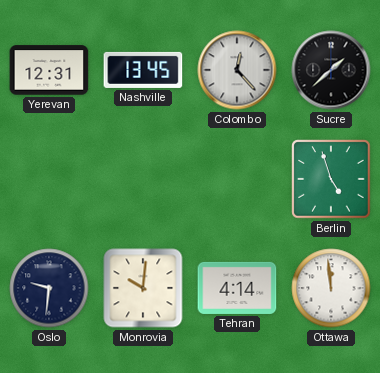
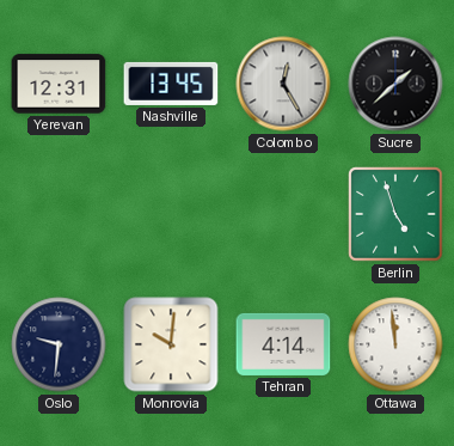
Colombo: 12:23 -> 12:25
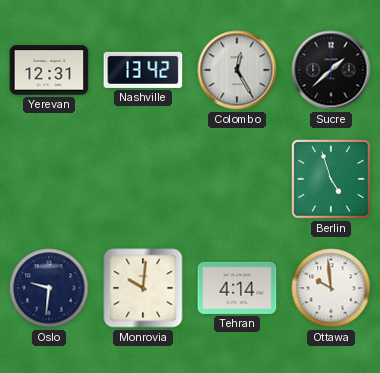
Nashville: 13:45 -> 13:42
Ottawa: 11:59 -> 9:59
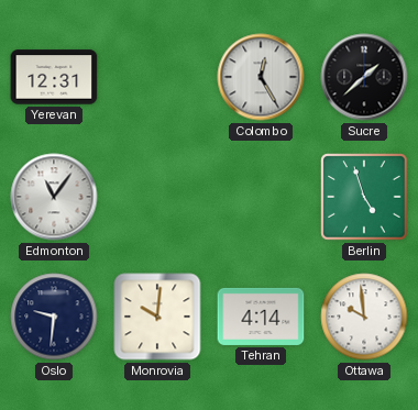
Nashville: 13:42 -> none
Edmonton: none -> 11:06
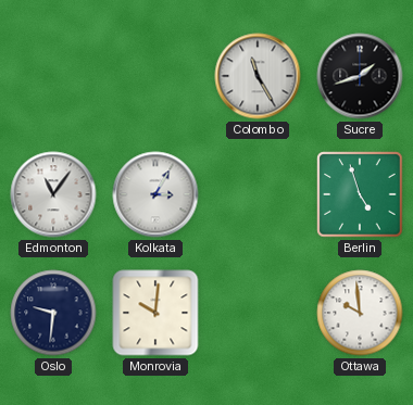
Yerevan: 12:31 -> none
Colombo: 12:25 -> 11:25
Sucre: 1:38 -> 1:42
Kolkata: none -> 3:05
Tehran: 4:14 -> none
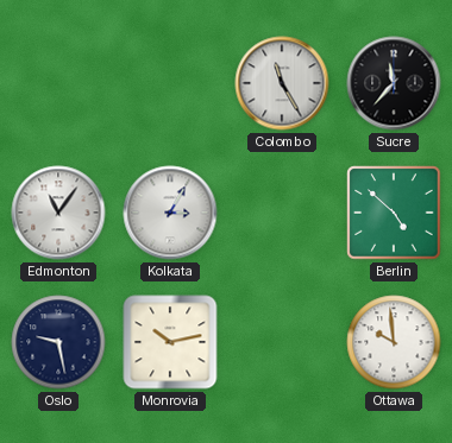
Sucre: 1:42 -> 11:37
Berlin: 4:57 -> 4:52
Oslo: 9:31 -> 9:28
Monrovia: 10:01 -> 10:13
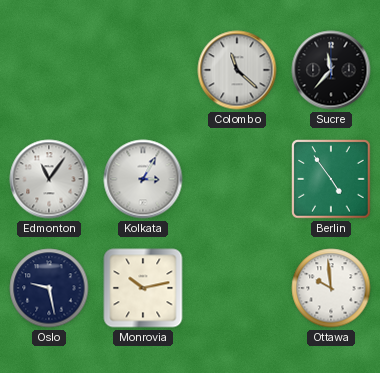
Colombo: 11:25 -> 11:22
Berlin: 4:52 -> 4:54
